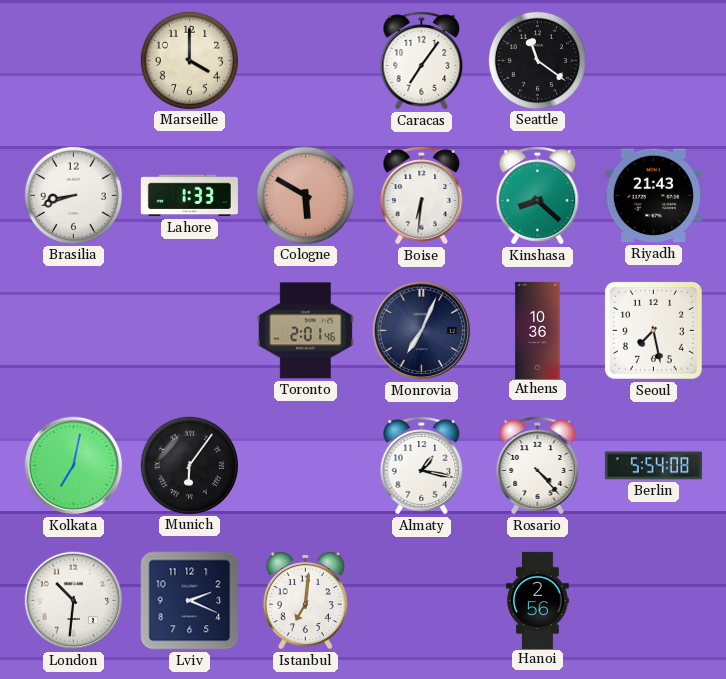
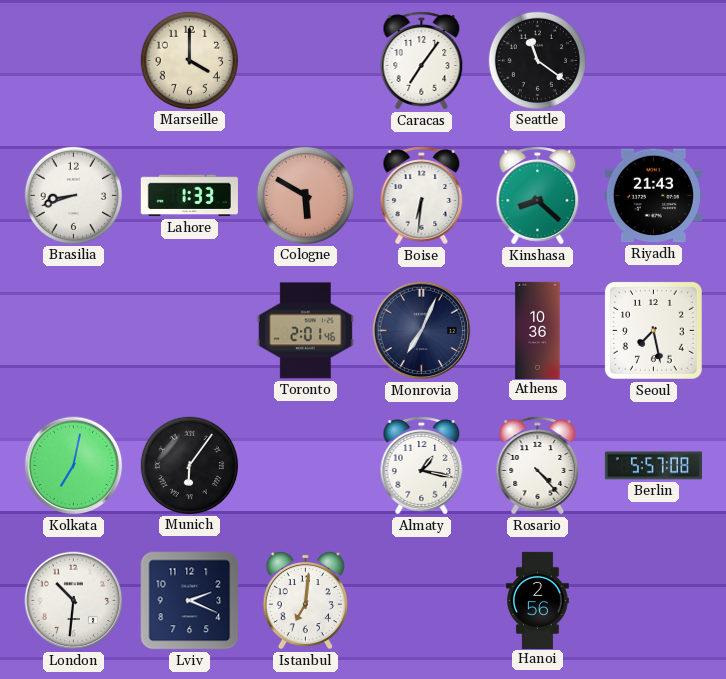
Berlin: 5:54 -> 5:57
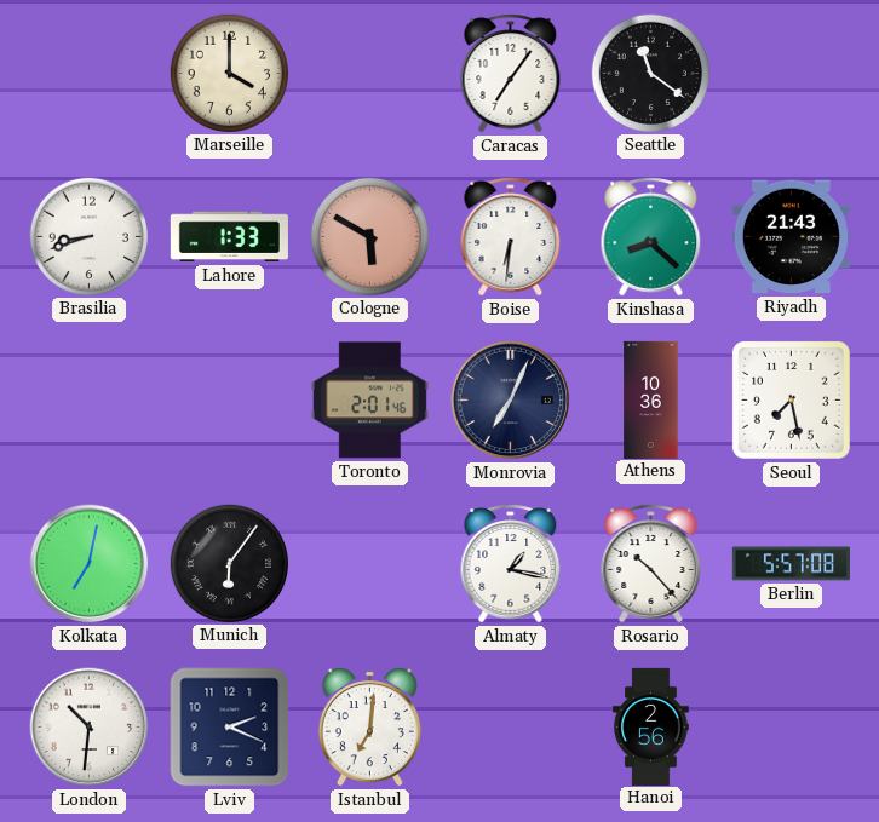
Rosario: 4:23 -> 10:23
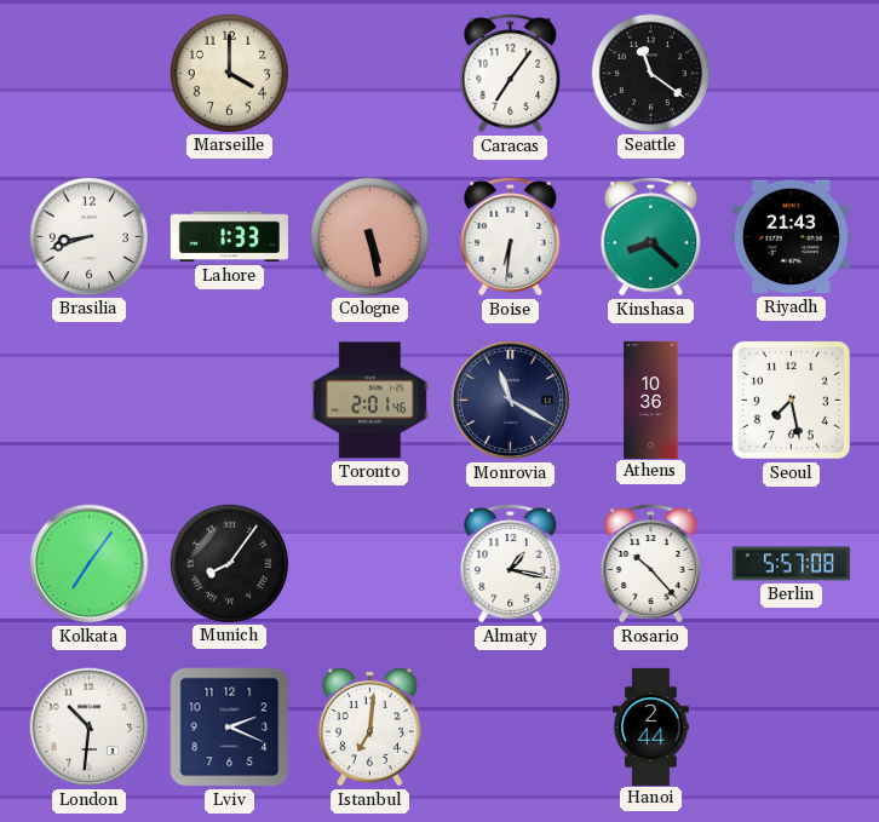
Cologne: 5:50 -> 5:28
Monrovia: 7:04 -> 11:20
Kolkata: 7:02 -> 7:06
Munich: 6:06 -> 8:06
Hanoi: 2:56 -> 2:44
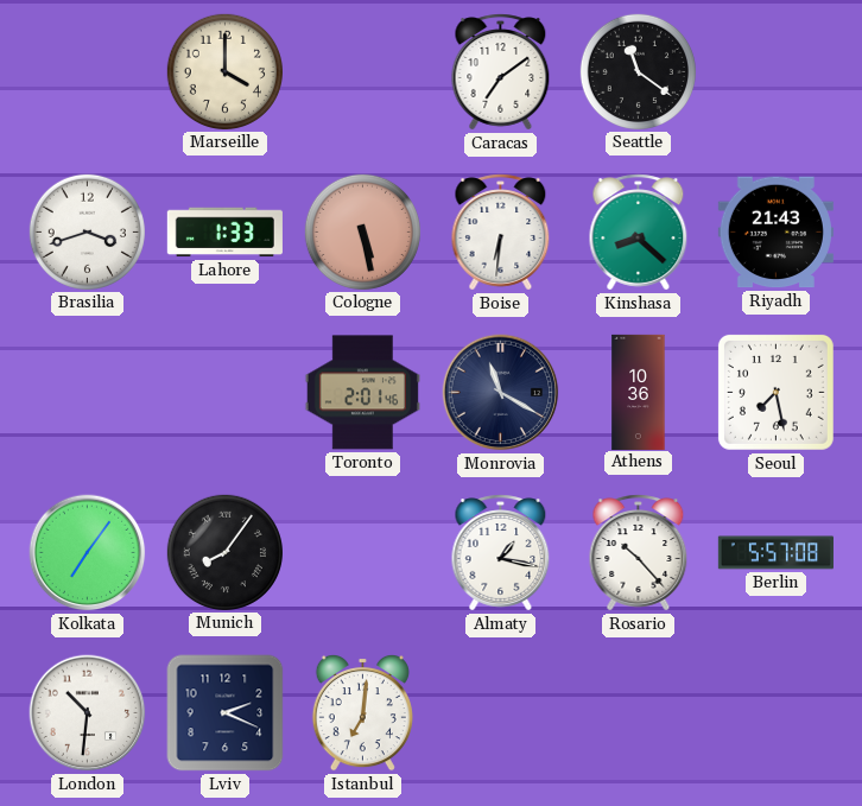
Caracas: 7:06 -> 7:09
Brasilia: 8:42 -> 3:42
Hanoi: 2:44 -> none
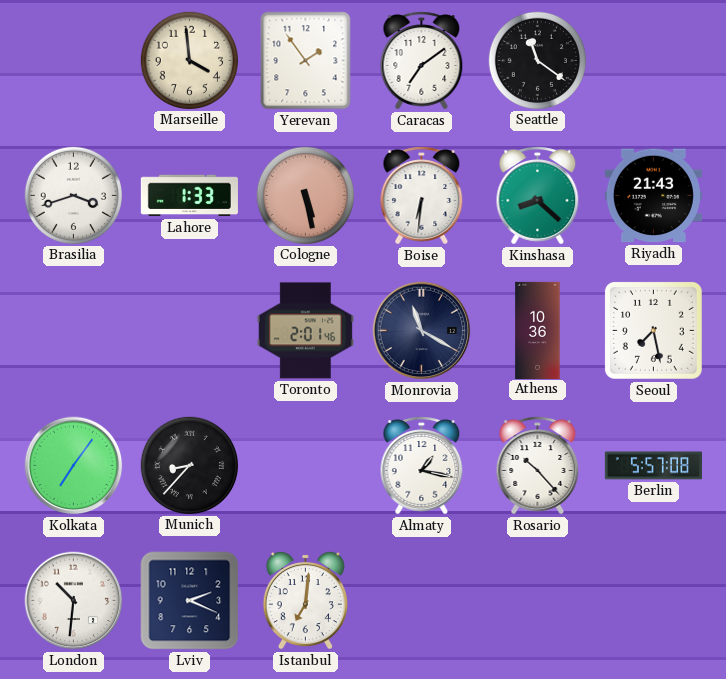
Marseille: 4:00 -> 3:59
Yerevan: none -> 1:54
Munich: 8:06 -> 8:37
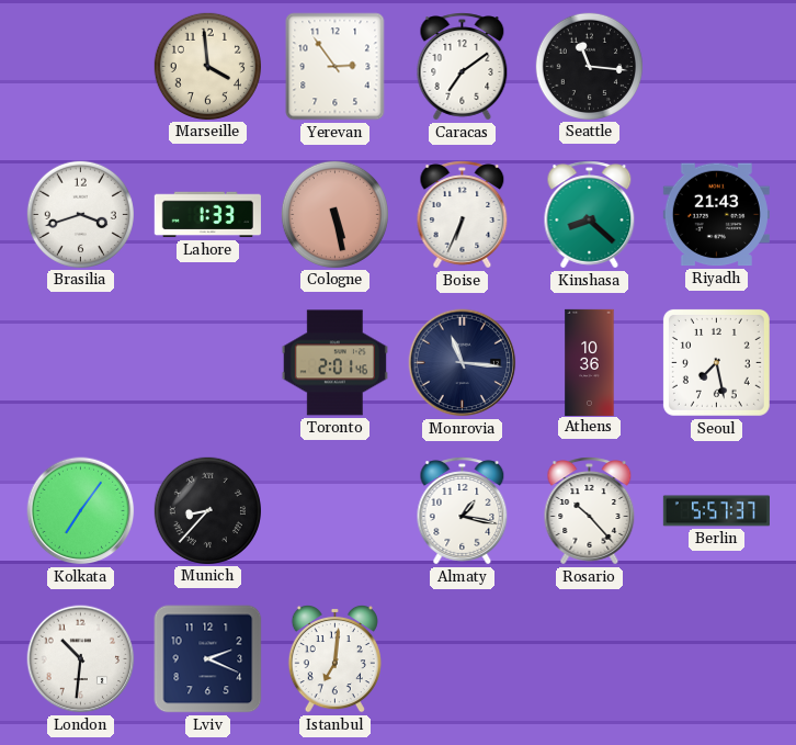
Yerevan: 1:54 -> 2:54
Seattle: 11:21 -> 11:16
Boise: 6:31 -> 6:34
Monrovia: 11:20 -> 11:16
Berlin: 5:57:08 -> 5:57:37
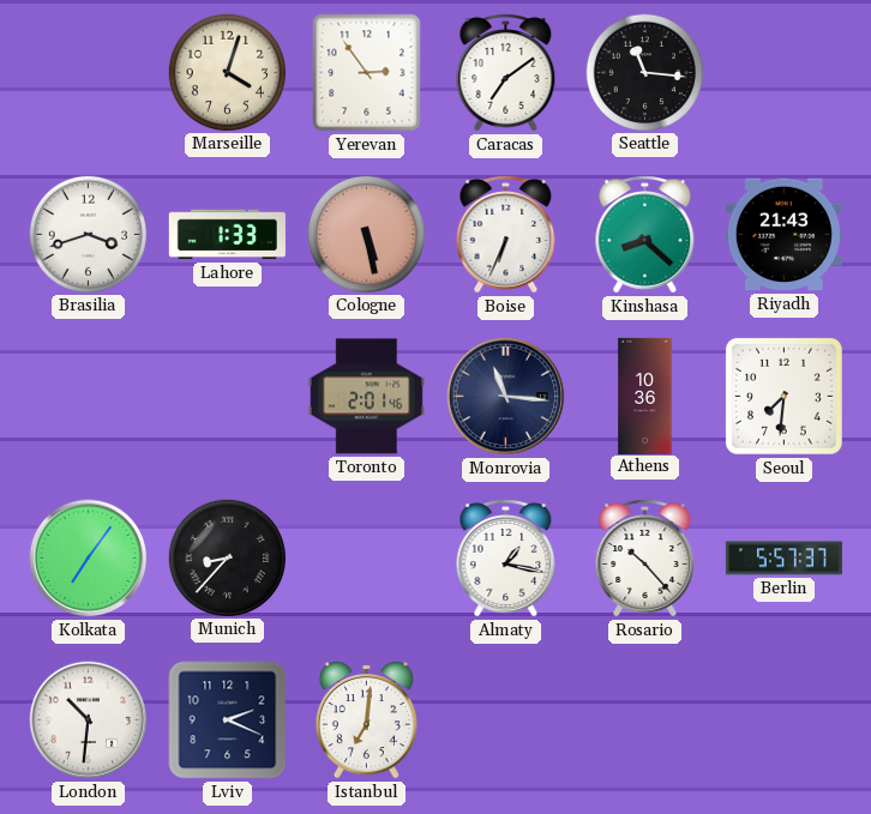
Marseille: 3:59 -> 4:03
Seoul: 7:28 -> 7:31
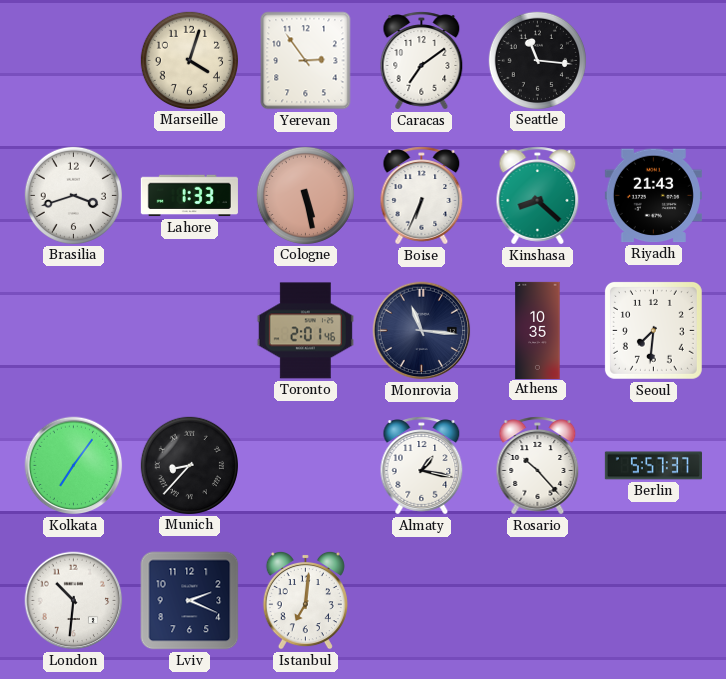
Athens: 10:36 -> 10:35
